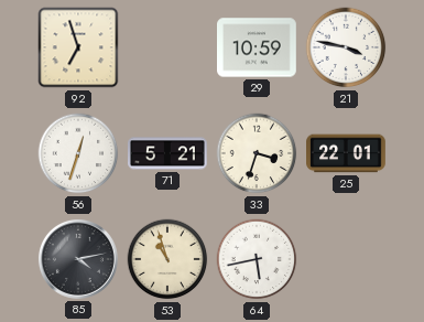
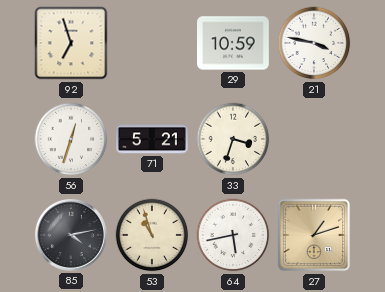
25: 22:01 -> none
27: none -> 1:12
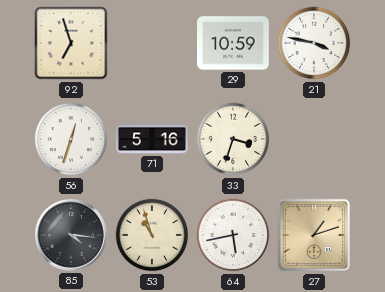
71: 5:21 -> 5:16
85: 4:13 -> 4:16
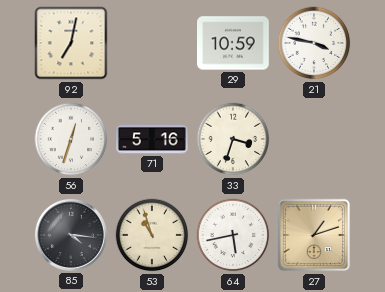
92: 6:57 -> 7:02
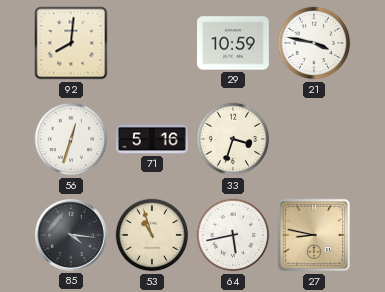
92: 7:02 -> 8:01
27: 1:12 -> 8:47
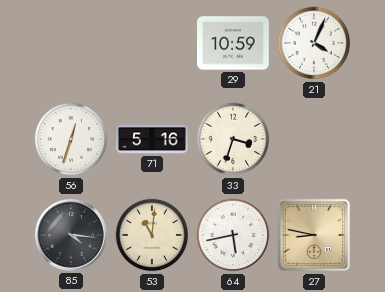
92: 8:01 -> none
21: 3:47 -> 4:04
53: 10:57 -> 11:01
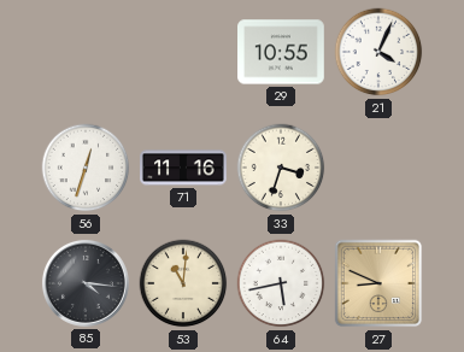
29: 10:59 -> 10:55
71: 5:16 -> 11:16
27: 8:47 -> 8:49
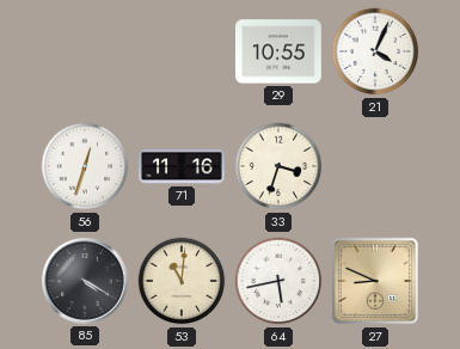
85: 4:16 -> 4:20
